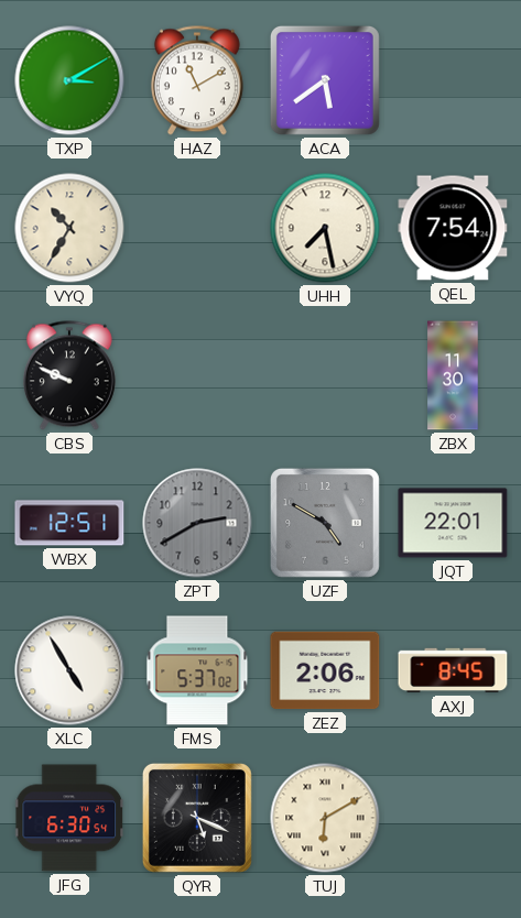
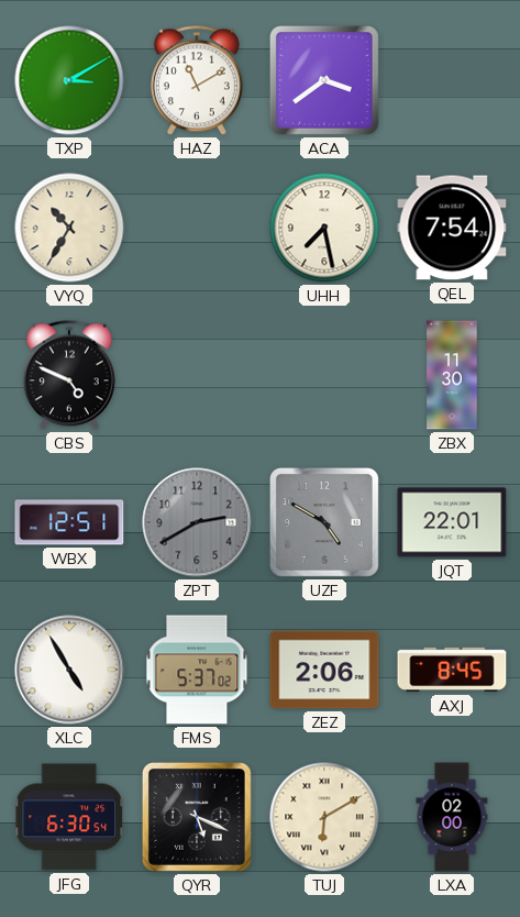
ACA: 5:39 -> 3:39
CBS: 9:49 -> 4:49
LXA: none -> 02:00
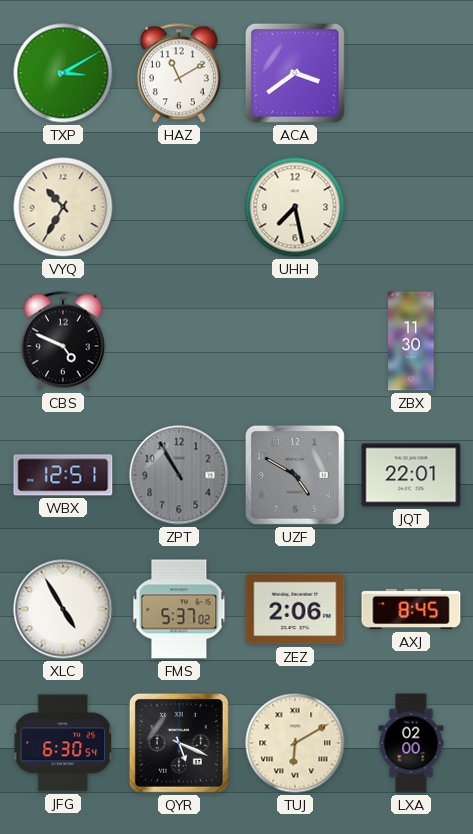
QEL: 7:54 -> none
ZPT: 2:40 -> 10:55
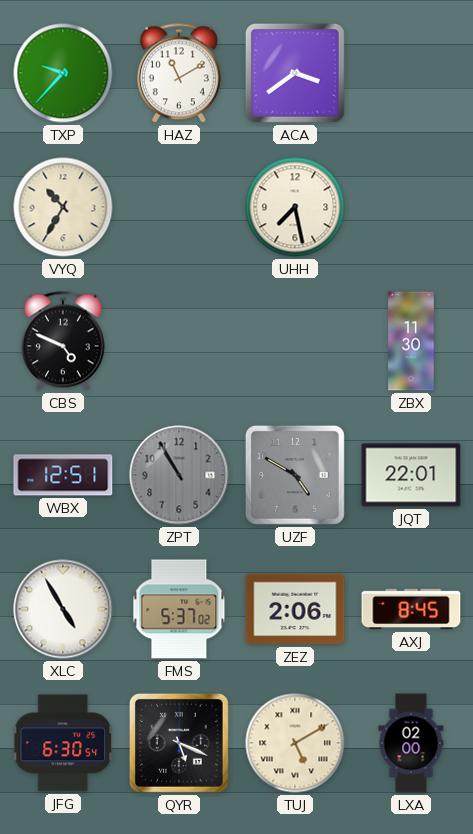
TXP: 3:10 -> 9:37
TUJ: 6:10 -> 5:10
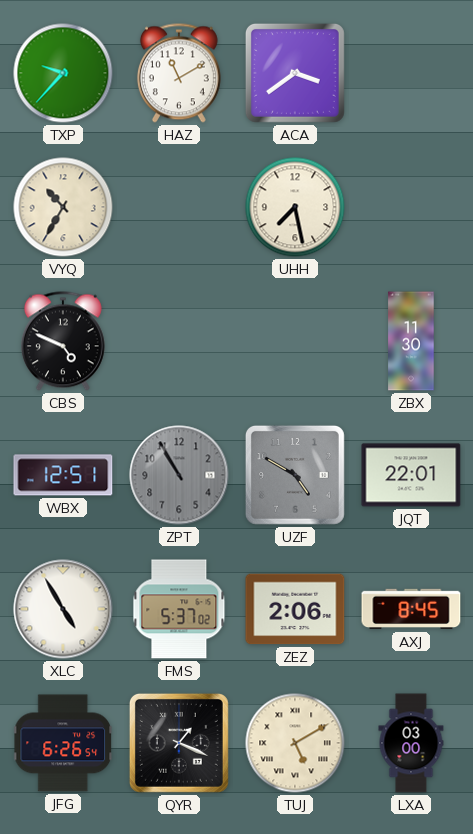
JFG: 6:30 -> 6:26
QYR: 5:19 -> 1:19
LXA: 02:00 -> 03:00
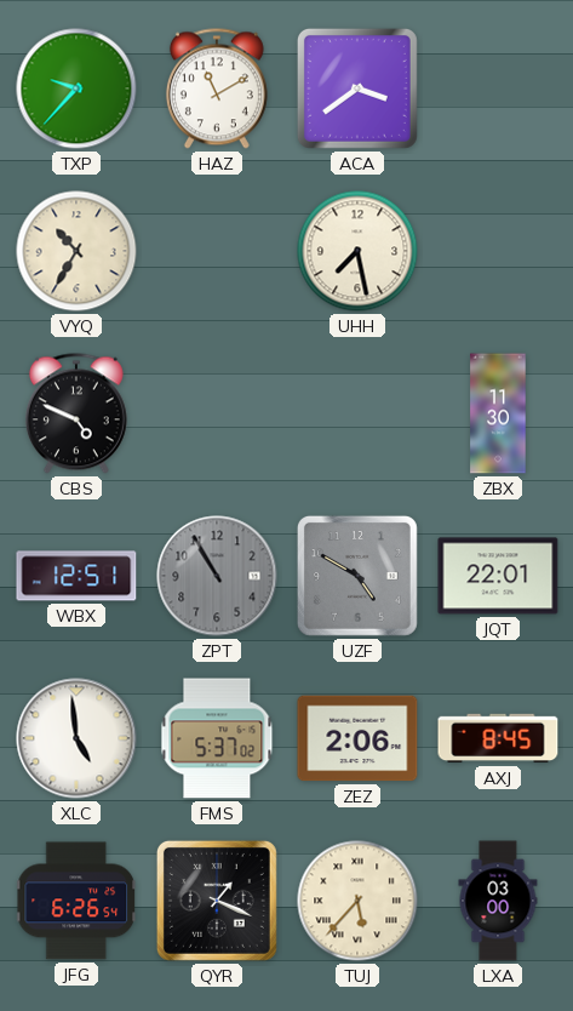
XLC: 4:55 -> 4:59
TUJ: 5:10 -> 5:37
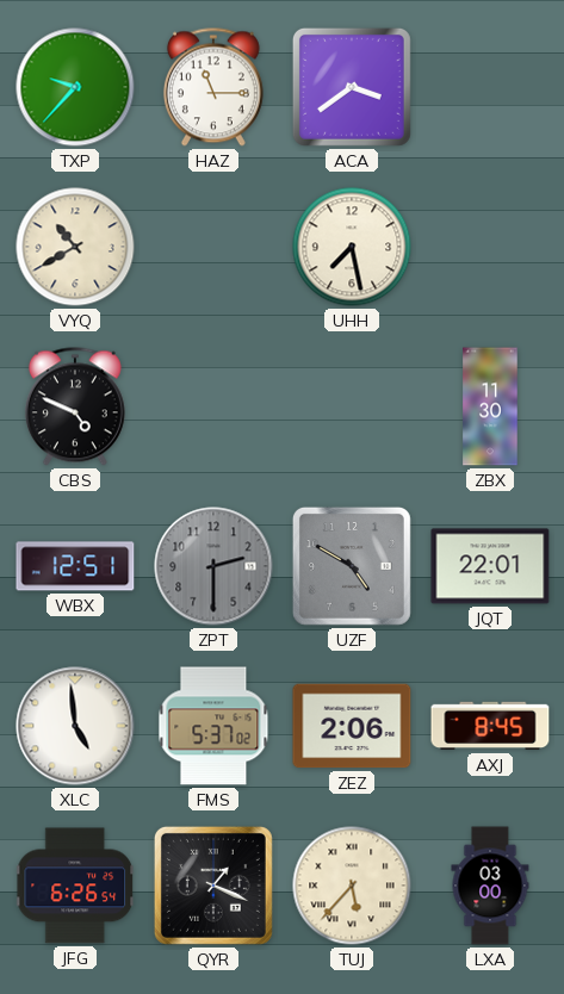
HAZ: 11:10 -> 11:15
VYQ: 10:35 -> 10:40
ZPT: 10:55 -> 2:30
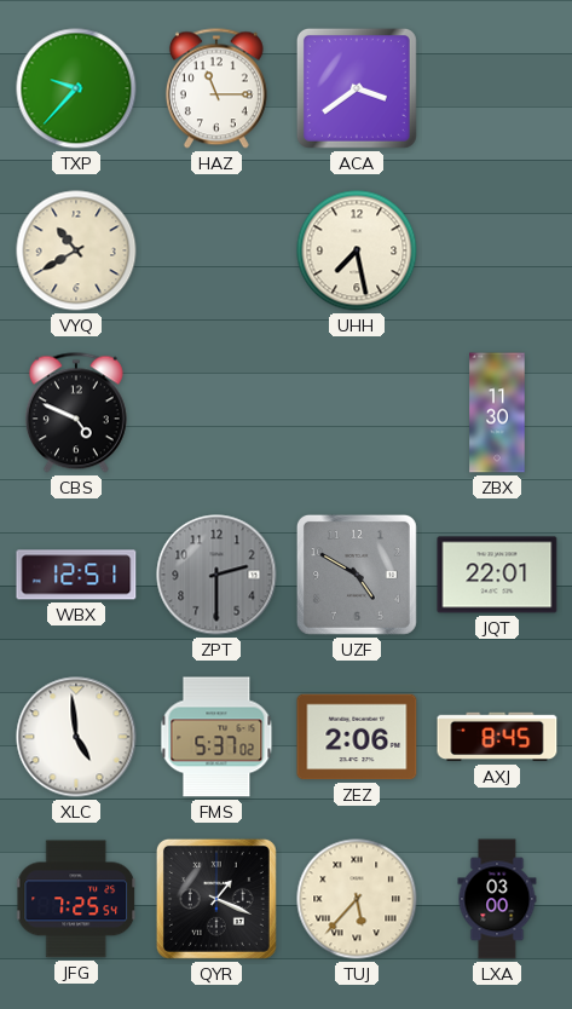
JFG: 6:26 -> 7:25
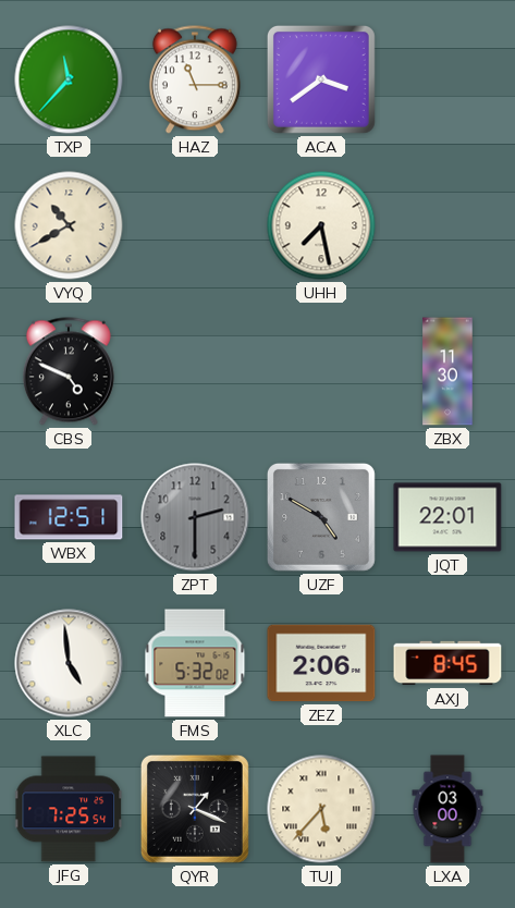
TXP: 9:37 -> 11:37
FMS: 5:37 -> 5:32
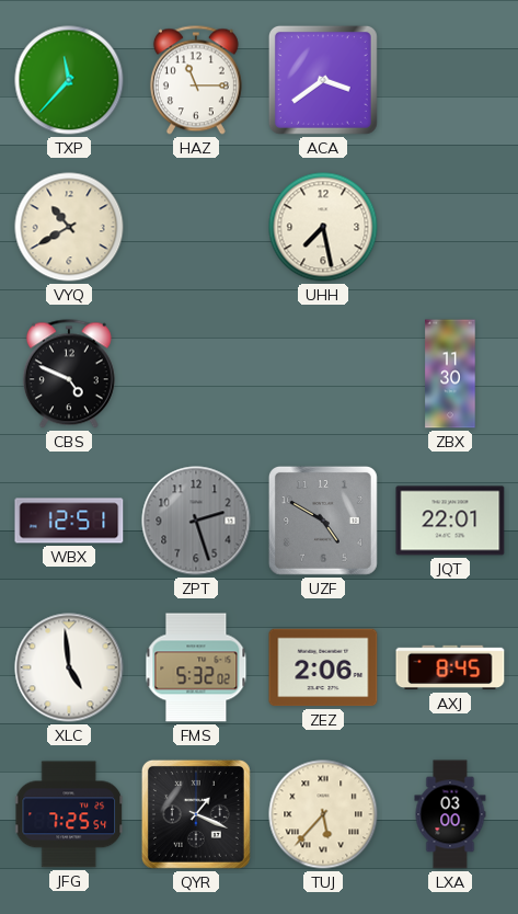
ZPT: 2:30 -> 2:27
